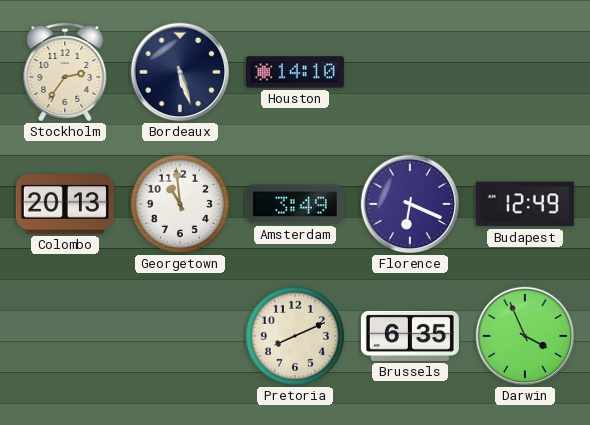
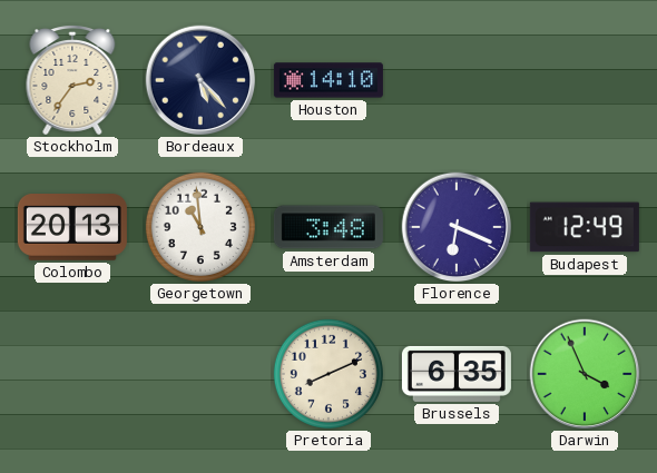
Bordeaux: 5:27 -> 5:23
Amsterdam: 3:49 -> 3:48
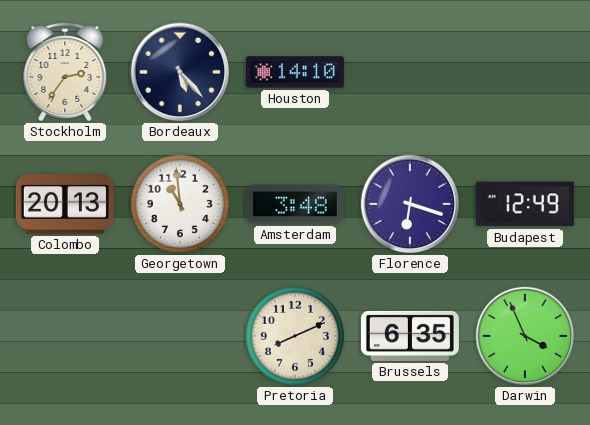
Florence: 6:19 -> 6:18
